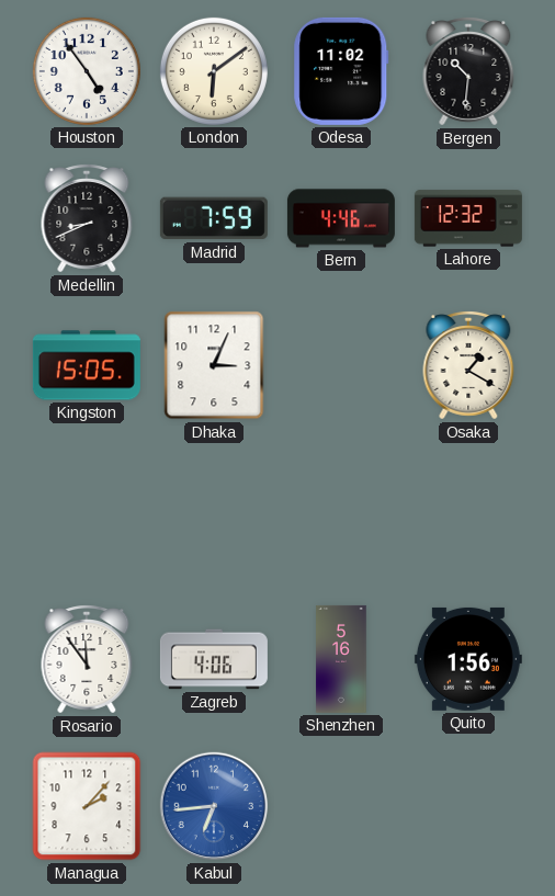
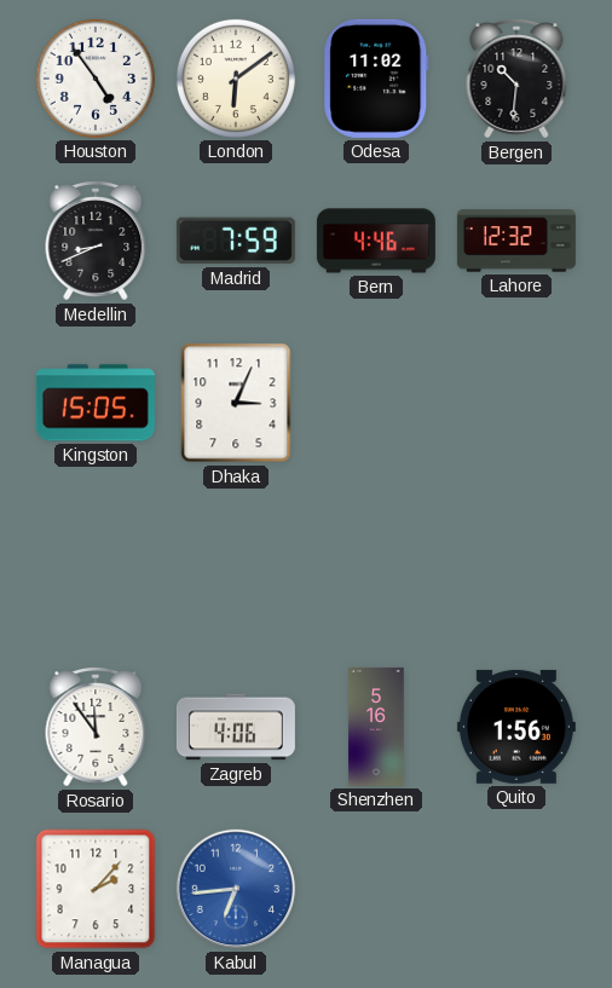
Osaka: 1:20 -> none
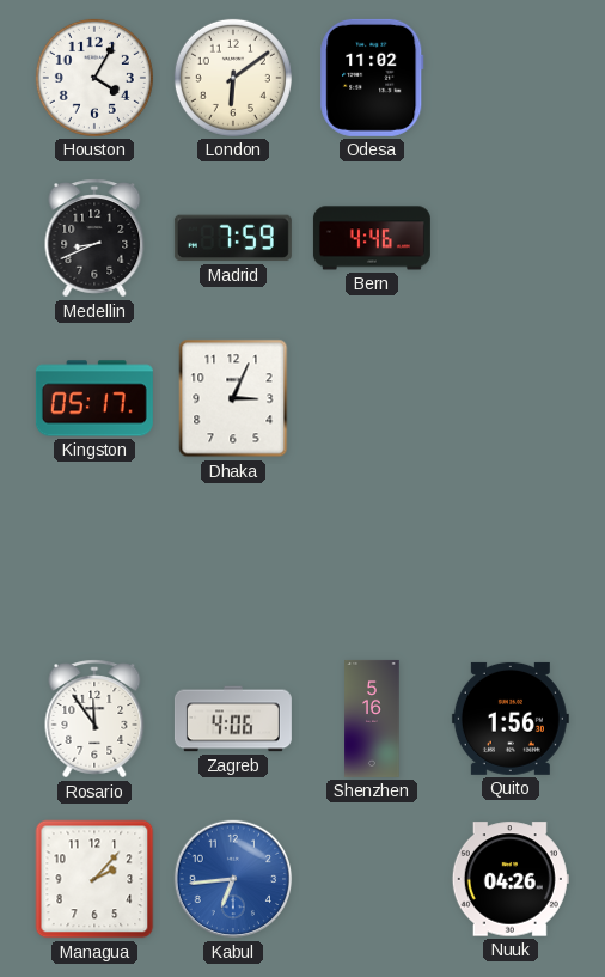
Houston: 4:54 -> 4:05
Bergen: 10:31 -> none
Lahore: 12:32 -> none
Kingston: 15:05 -> 05:17
Nuuk: none -> 04:26
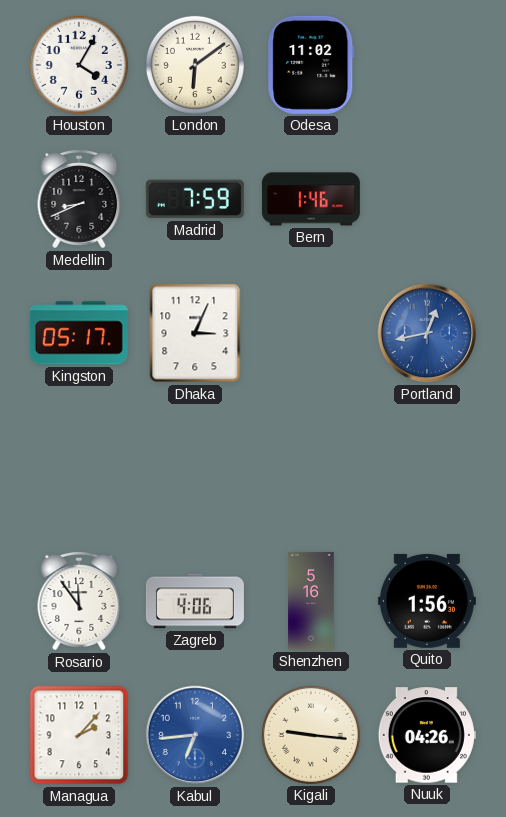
Bern: 4:46 -> 1:46
Portland: none -> 12:43
Kigali: none -> 9:16
